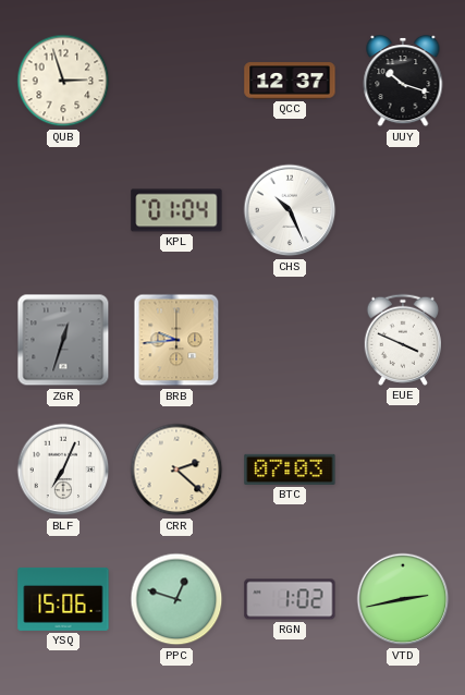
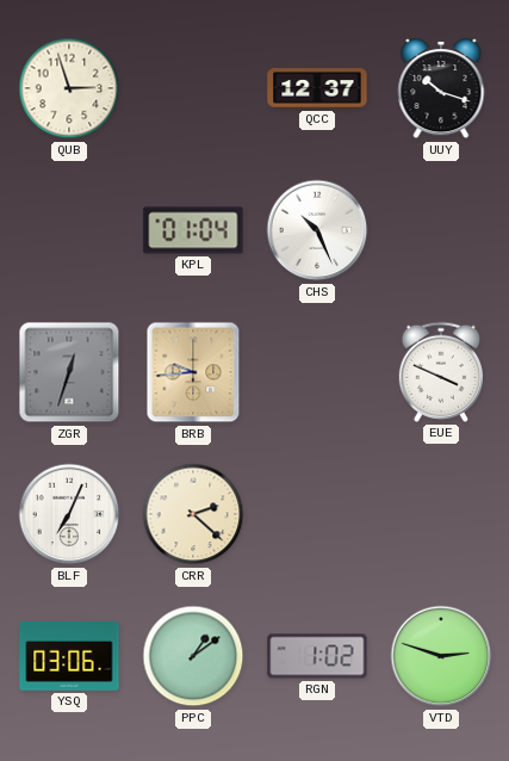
BTC: 07:03 -> none
YSQ: 15:06 -> 03:06
PPC: 12:48 -> 1:09
VTD: 2:43 -> 2:48
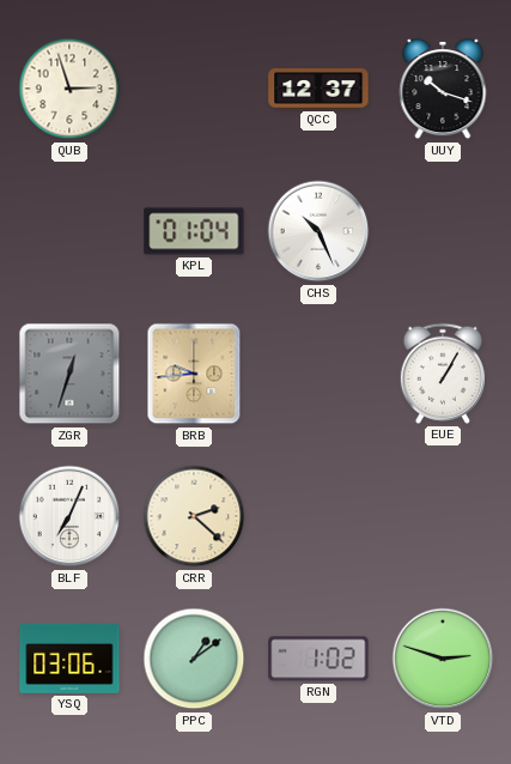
EUE: 3:49 -> 1:05
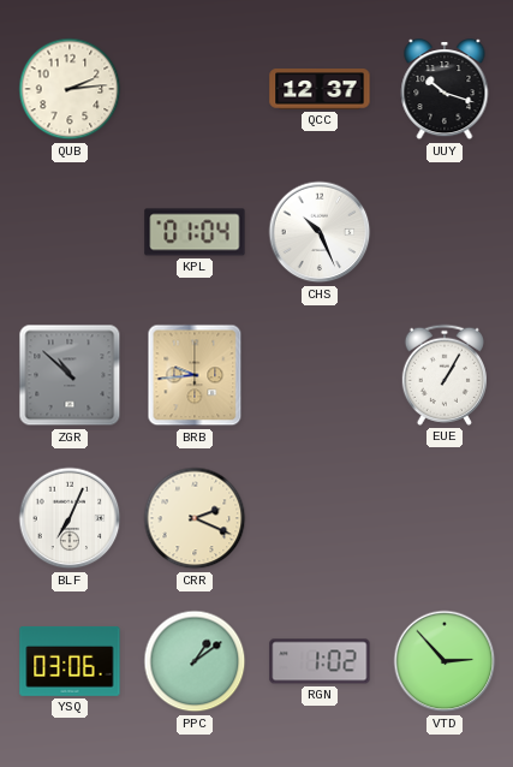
QUB: 2:57 -> 2:14
ZGR: 12:33 -> 10:52
CRR: 2:22 -> 2:19
VTD: 2:48 -> 2:53
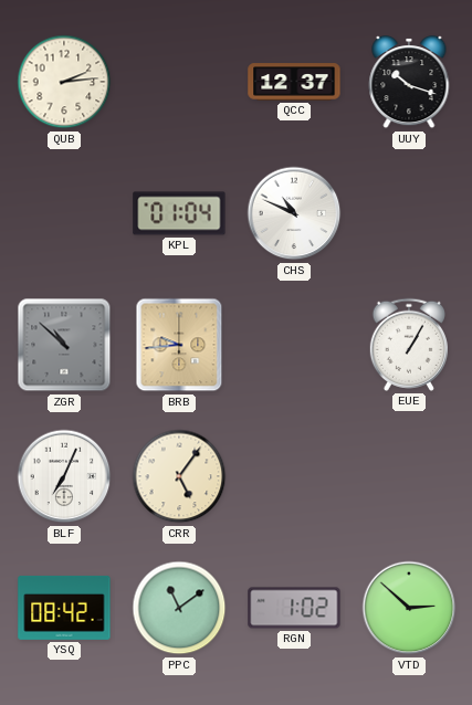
CHS: 10:26 -> 10:49
CRR: 2:19 -> 5:06
YSQ: 03:06 -> 08:42
PPC: 1:09 -> 11:09
VTD: 2:53 -> 2:52
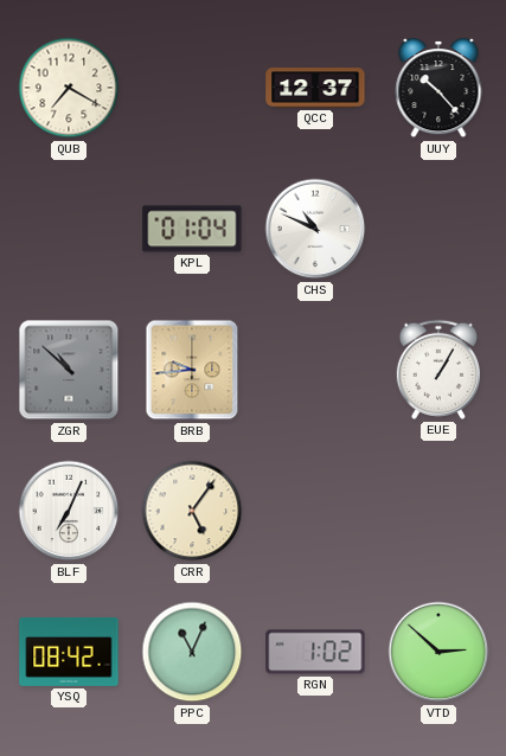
QUB: 2:14 -> 7:20
UUY: 10:18 -> 10:23
PPC: 11:09 -> 11:04
